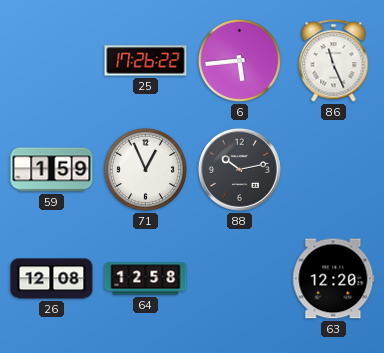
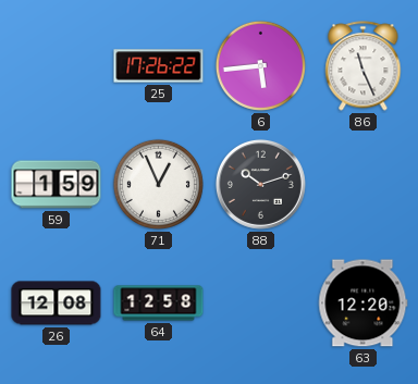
88: 10:13 -> 10:12
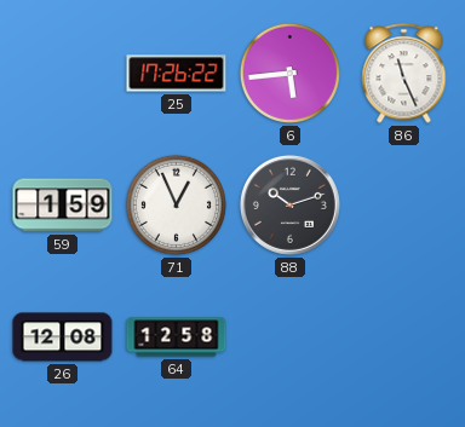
63: 12:20 -> none
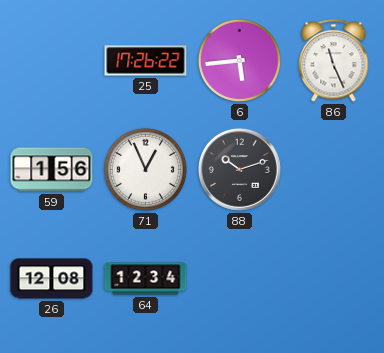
59: 1:59 -> 1:56
64: 12:58 -> 12:34
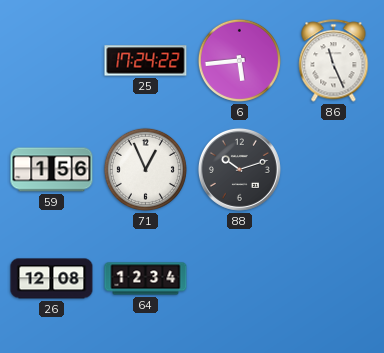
25: 17:26 -> 17:24
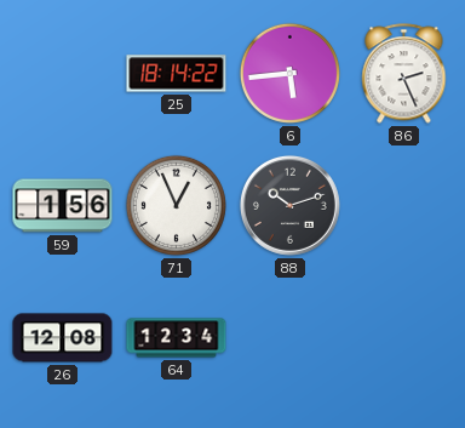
25: 17:24 -> 18:14
86: 11:26 -> 2:26
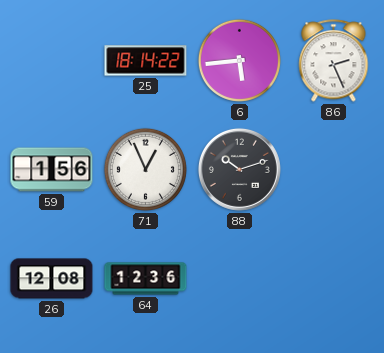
64: 12:34 -> 12:36
